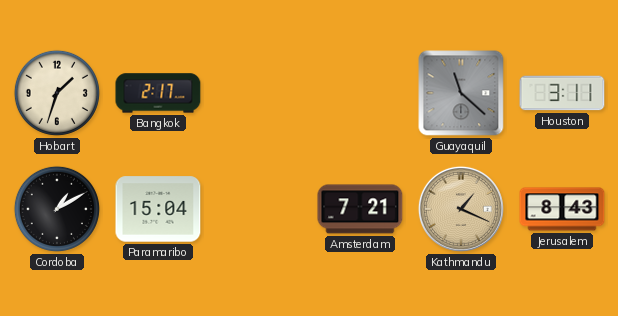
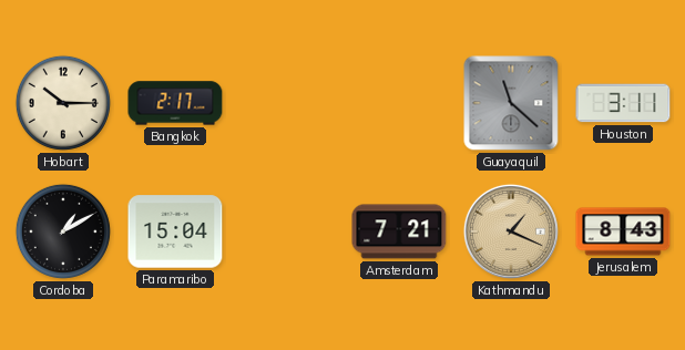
Hobart: 1:33 -> 10:15
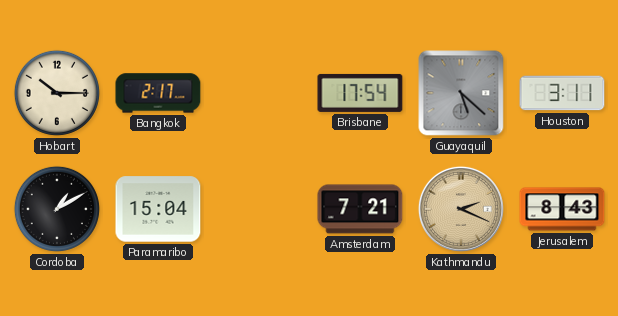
Brisbane: none -> 17:54
Guayaquil: 11:22 -> 5:22
Kathmandu: 1:19 -> 2:19
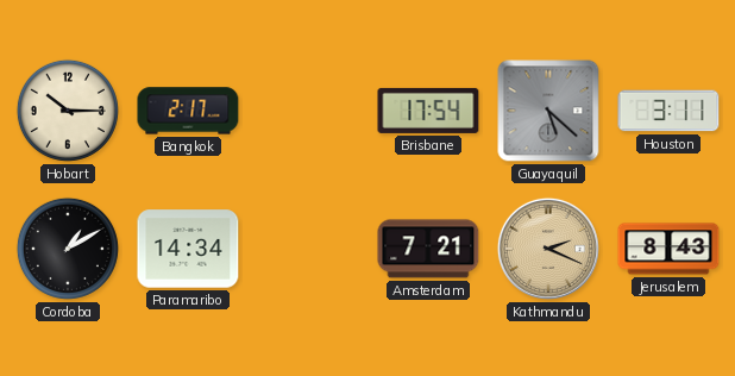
Paramaribo: 15:04 -> 14:34
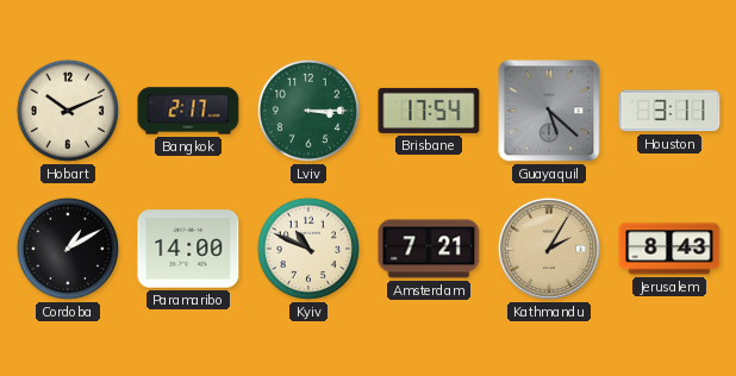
Hobart: 10:15 -> 10:11
Lviv: none -> 3:15
Paramaribo: 14:34 -> 14:00
Kyiv: none -> 10:49
Kathmandu: 2:19 -> 2:05
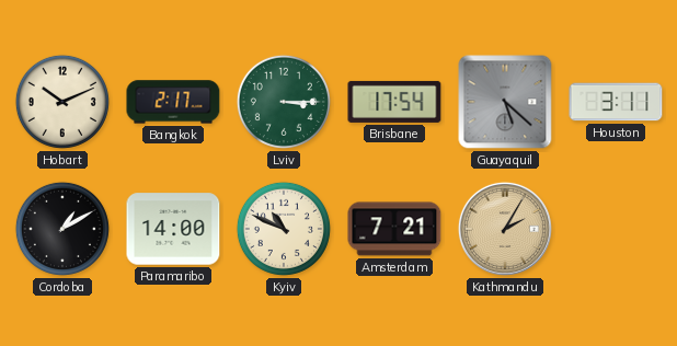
Jerusalem: 8:43 -> none
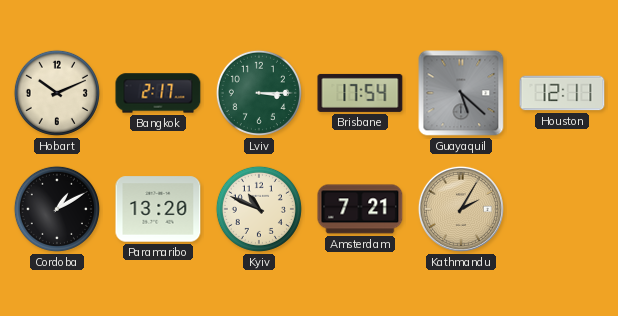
Houston: 3:11 -> 12:11
Paramaribo: 14:00 -> 13:20
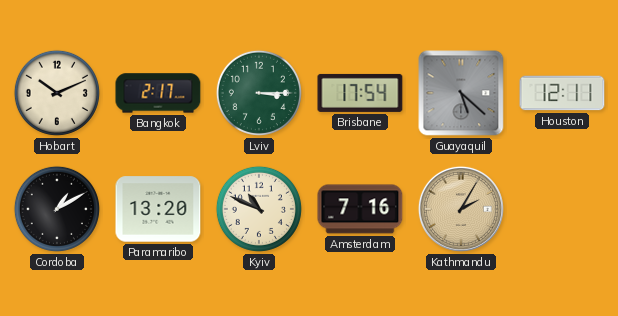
Amsterdam: 7:21 -> 7:16
